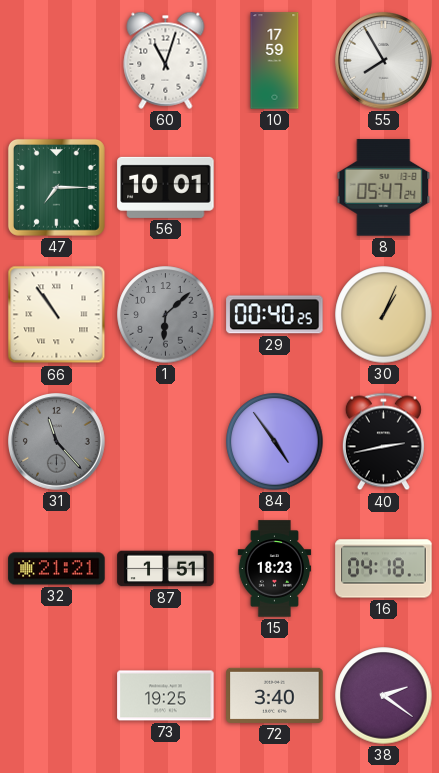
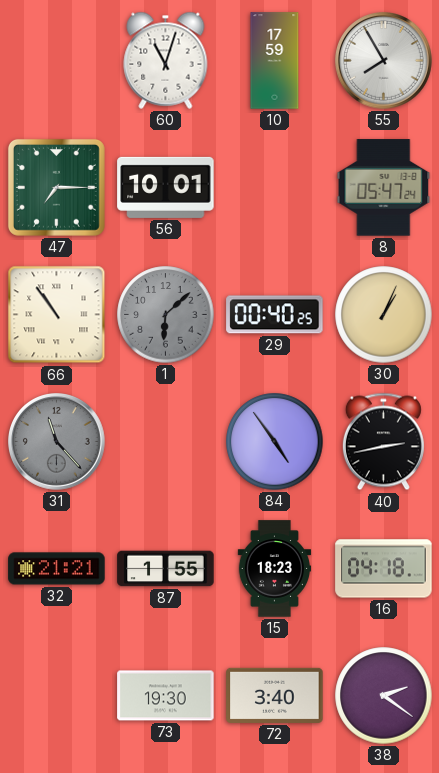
87: 1:51 -> 1:55
73: 19:25 -> 19:30
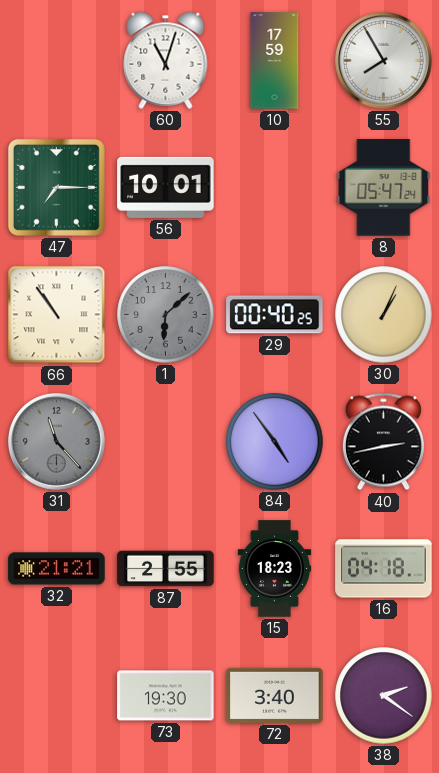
87: 1:55 -> 2:55
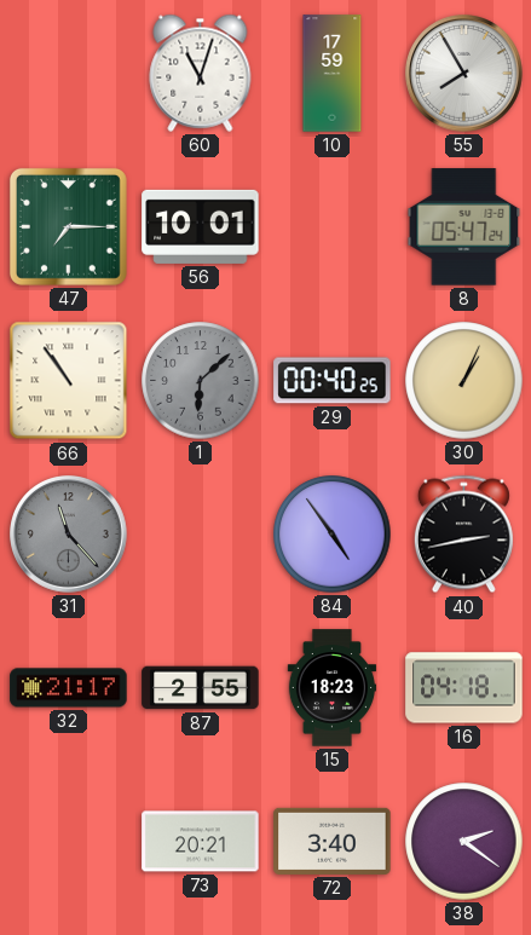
32: 21:21 -> 21:17
73: 19:30 -> 20:21
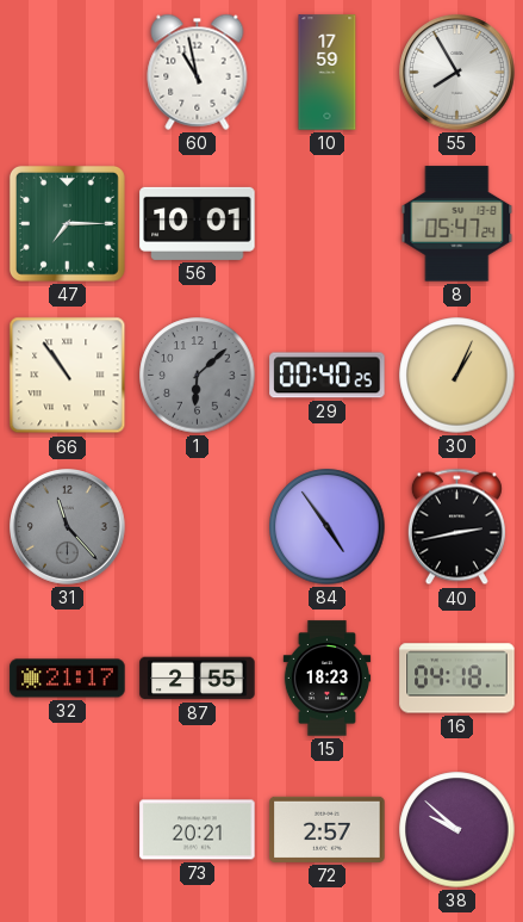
60: 11:03 -> 10:58
72: 3:40 -> 2:57
38: 2:21 -> 9:52
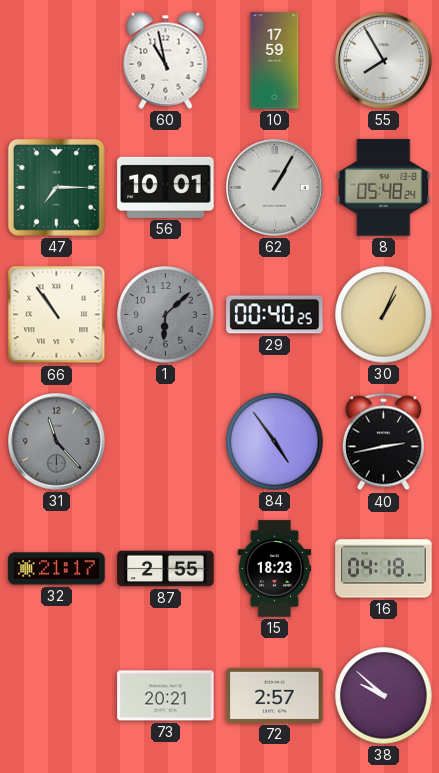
62: none -> 1:05
8: 05:47 -> 05:48
